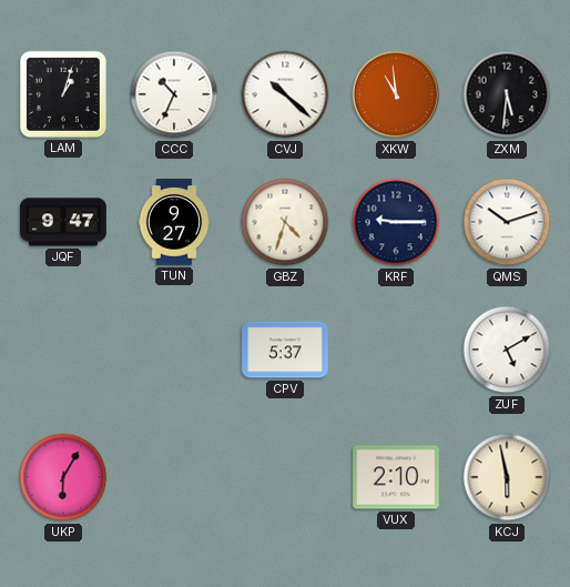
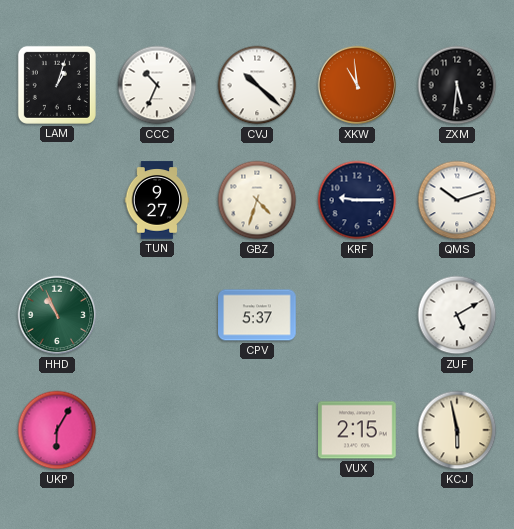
JQF: 9:47 -> none
HHD: none -> 10:56
VUX: 2:10 -> 2:15
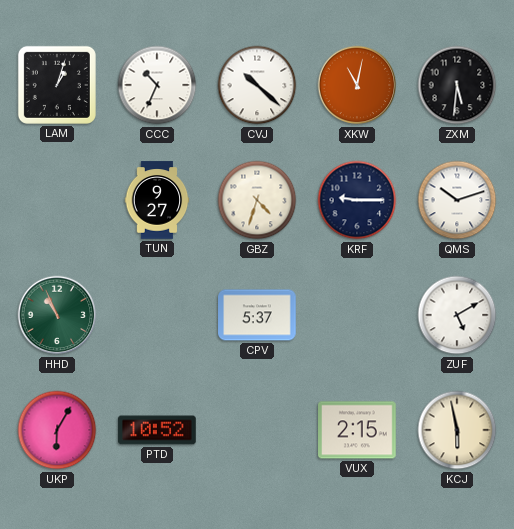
XKW: 10:59 -> 11:02
PTD: none -> 10:52
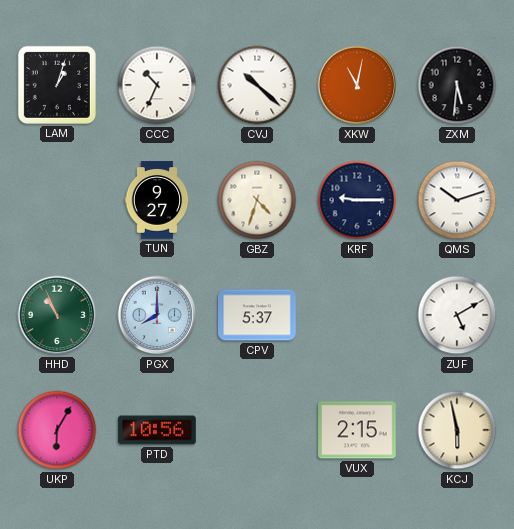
PGX: none -> 8:00
PTD: 10:52 -> 10:56
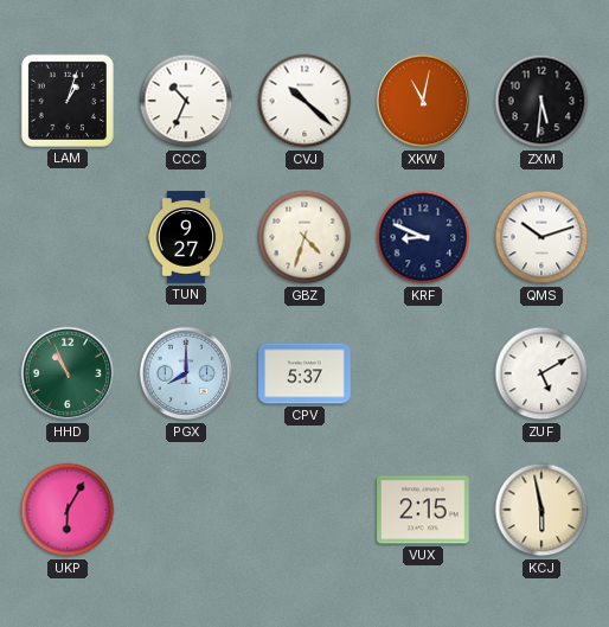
KRF: 9:15 -> 8:49
PTD: 10:56 -> none
